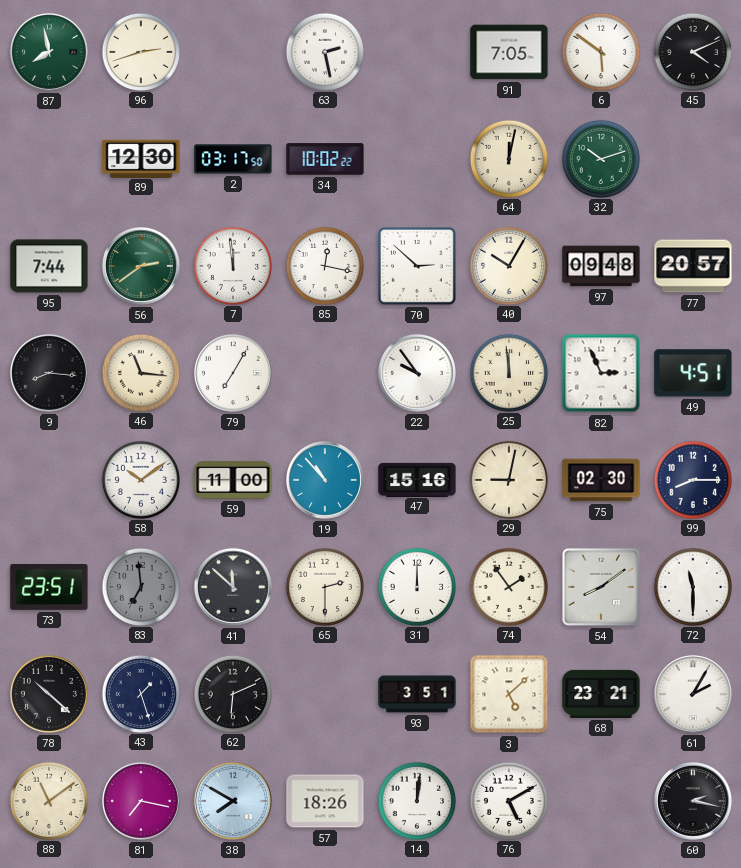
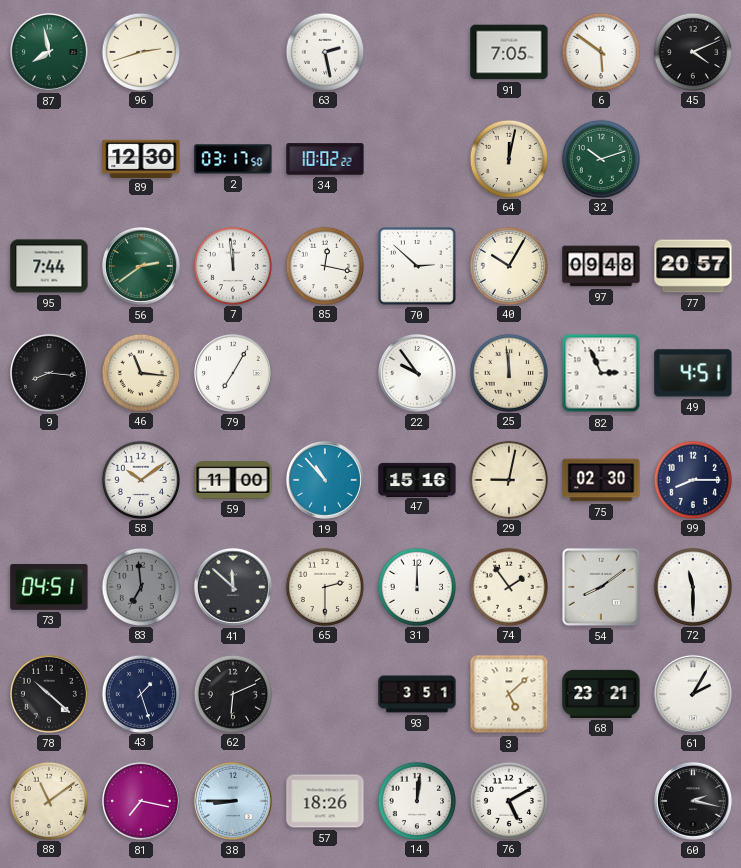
73: 23:51 -> 04:51
38: 7:50 -> 8:45
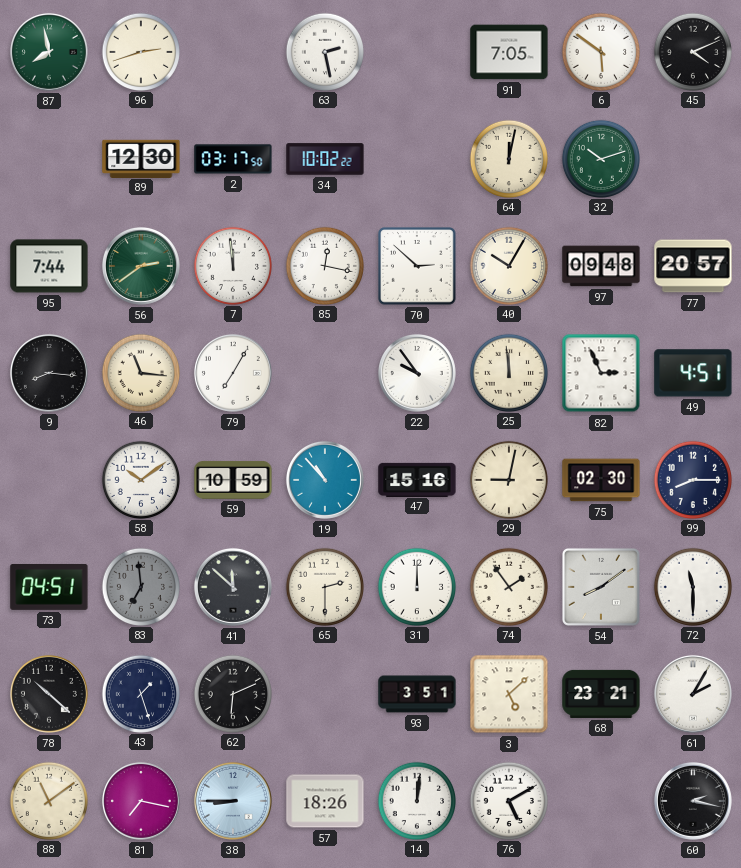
59: 11:00 -> 10:59
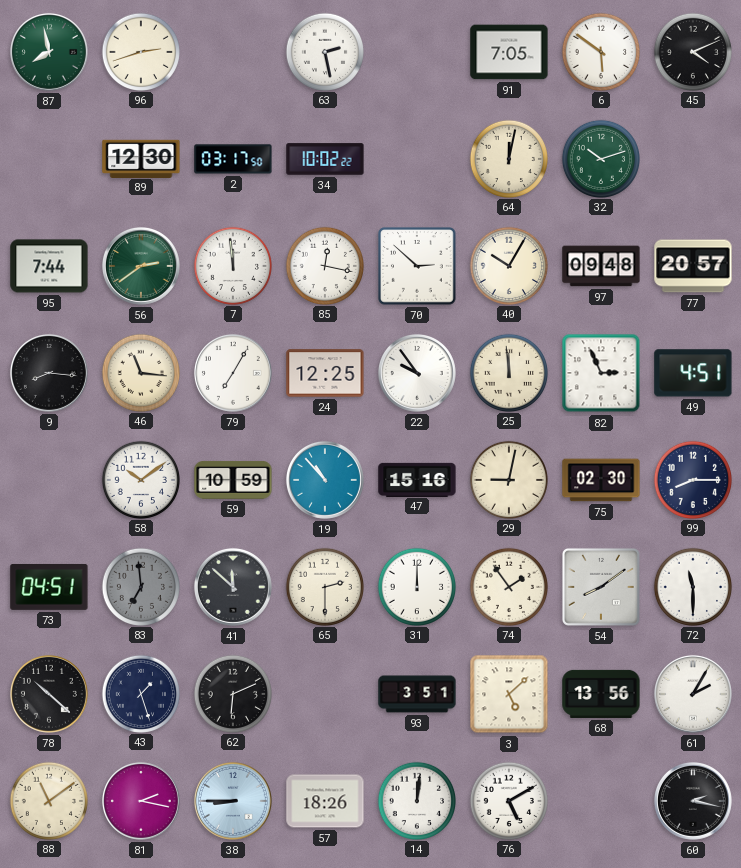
24: none -> 12:25
68: 23:21 -> 13:56
81: 7:17 -> 2:17
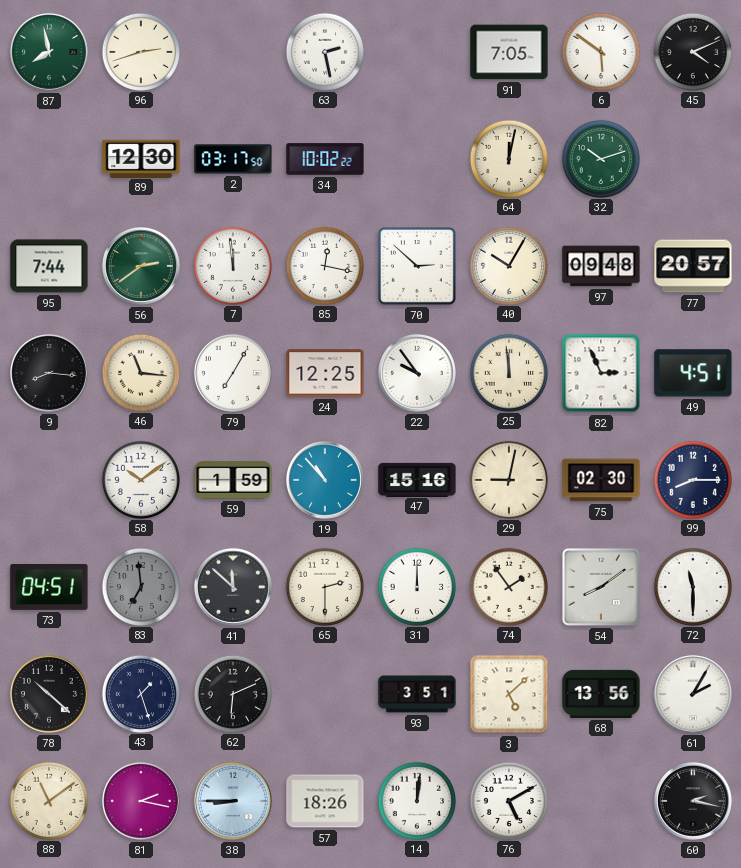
59: 10:59 -> 1:59
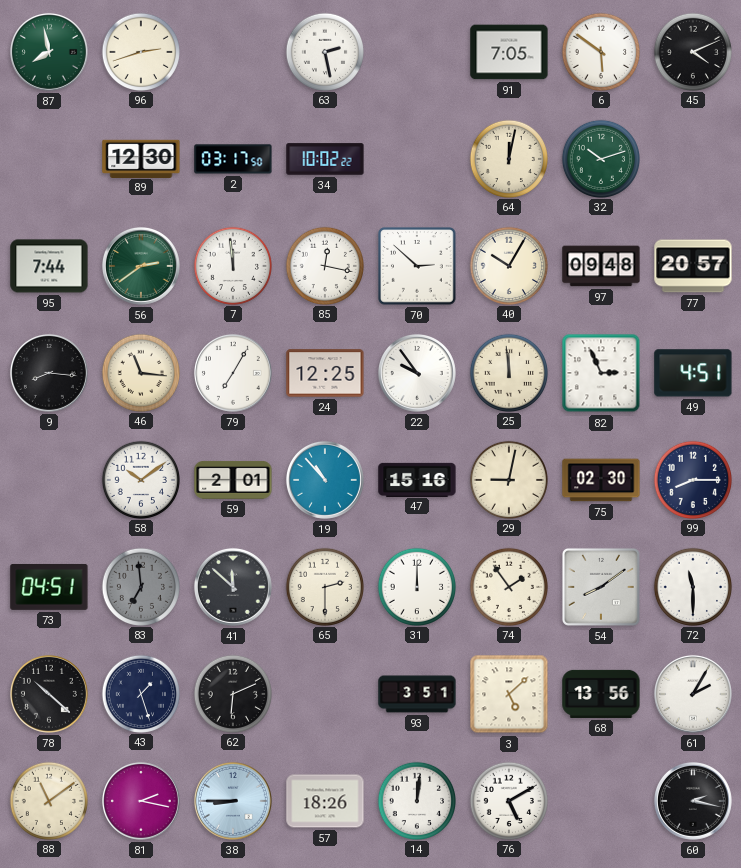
59: 1:59 -> 2:01
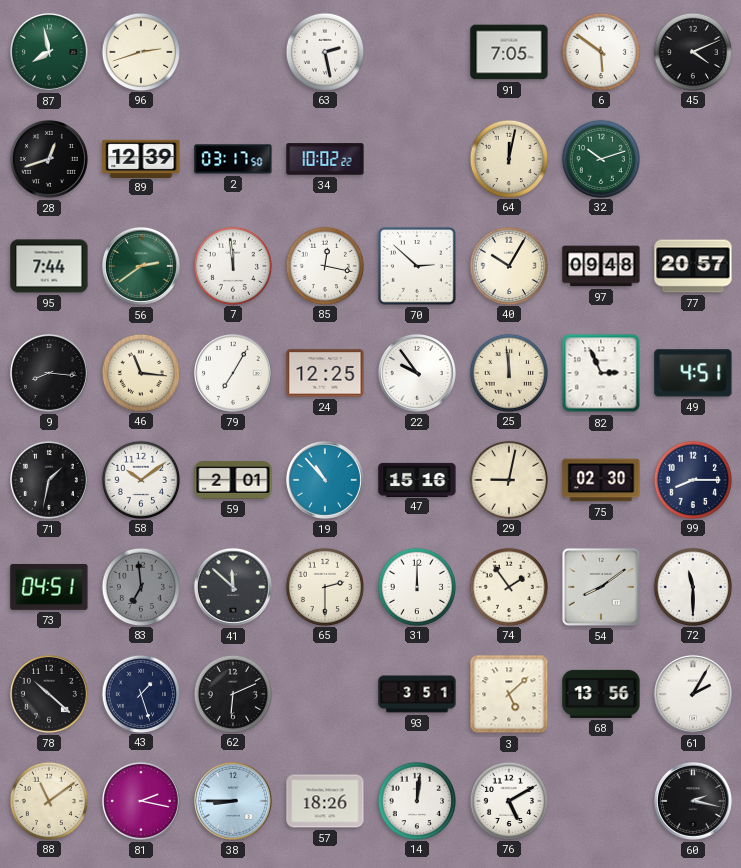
28: none -> 12:42
89: 12:30 -> 12:39
71: none -> 1:32
